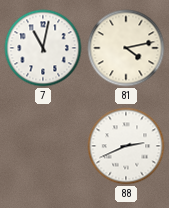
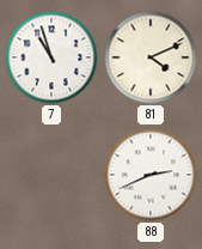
7: 11:02 -> 10:57
81: 4:13 -> 4:11
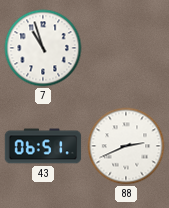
81: 4:11 -> none
43: none -> 06:51
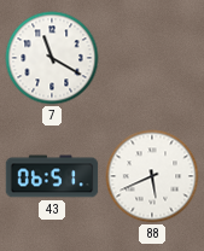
7: 10:57 -> 11:20
88: 2:41 -> 5:41
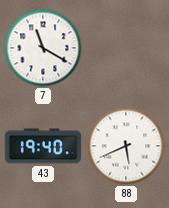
43: 06:51 -> 19:40
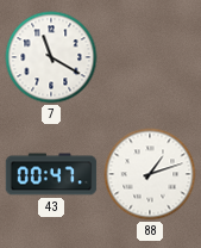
43: 19:40 -> 00:47
88: 5:41 -> 1:12
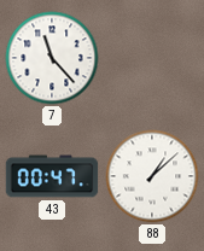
7: 11:20 -> 11:23
88: 1:12 -> 1:08
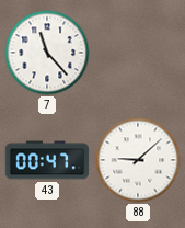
88: 1:08 -> 9:08
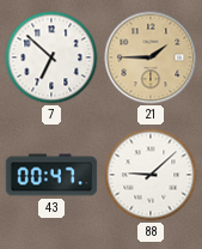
7: 11:23 -> 6:52
21: none -> 1:45
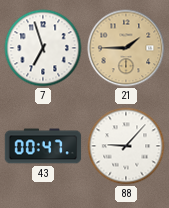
7: 6:52 -> 6:57
88: 9:08 -> 9:07
